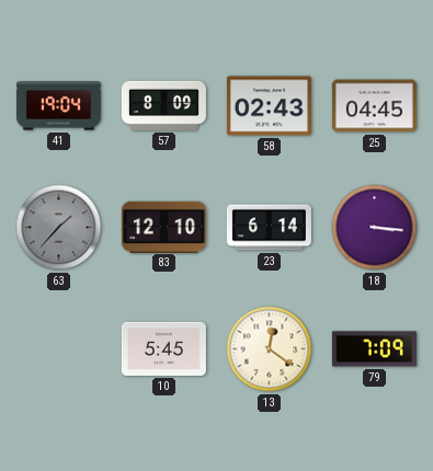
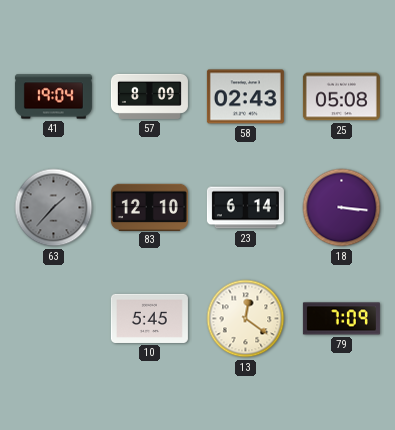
25: 04:45 -> 05:08
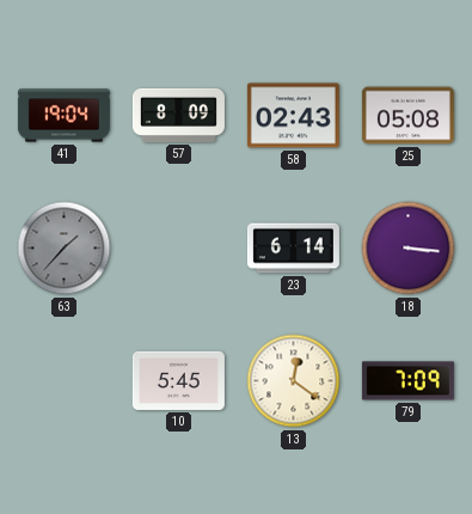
83: 12:10 -> none
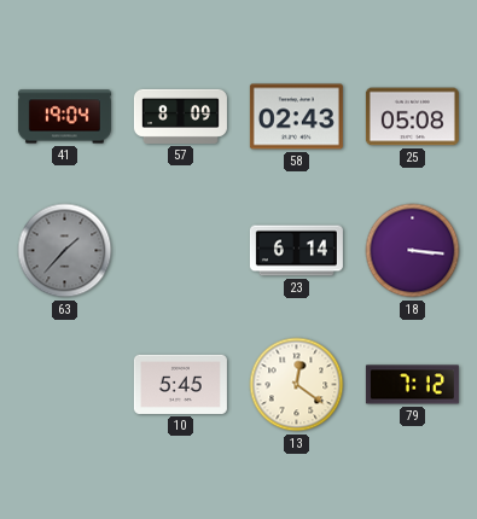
79: 7:09 -> 7:12
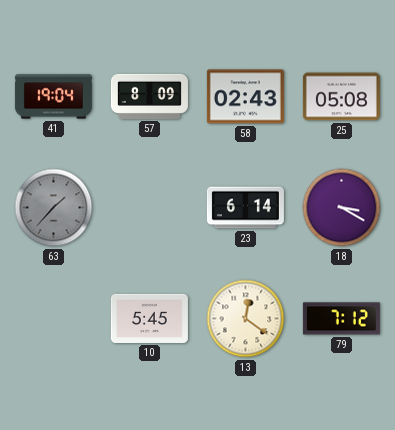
18: 3:16 -> 3:20
